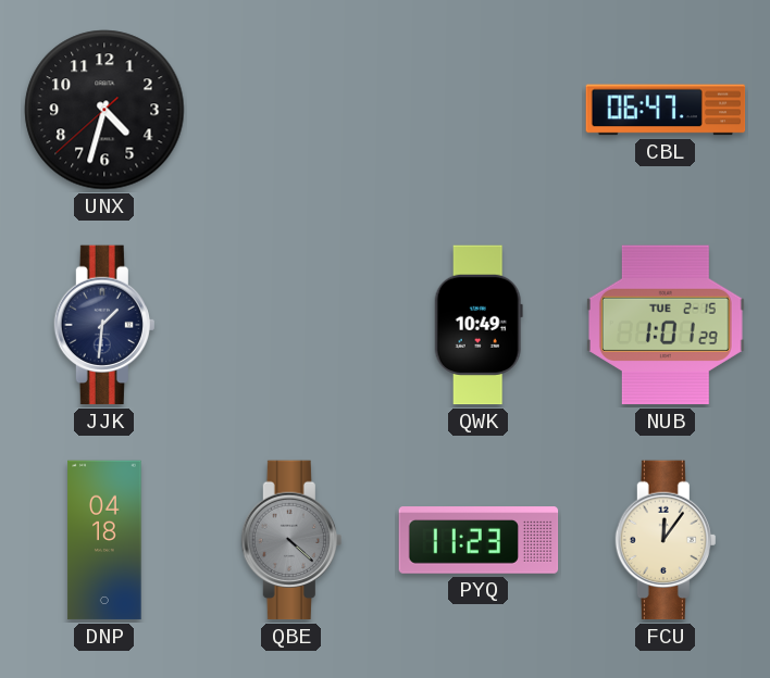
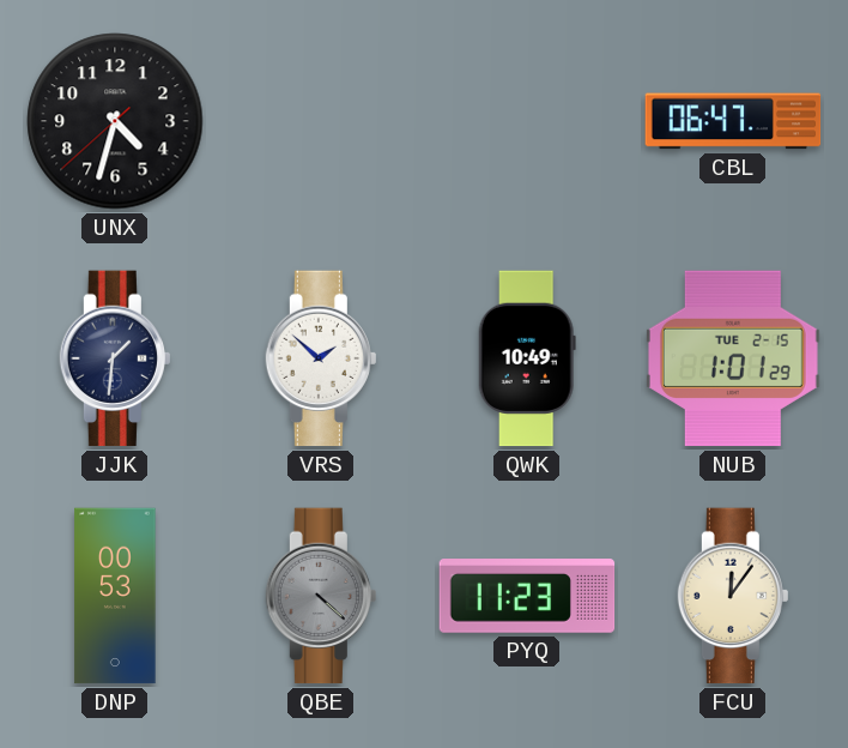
VRS: none -> 1:52
DNP: 04:18 -> 00:53
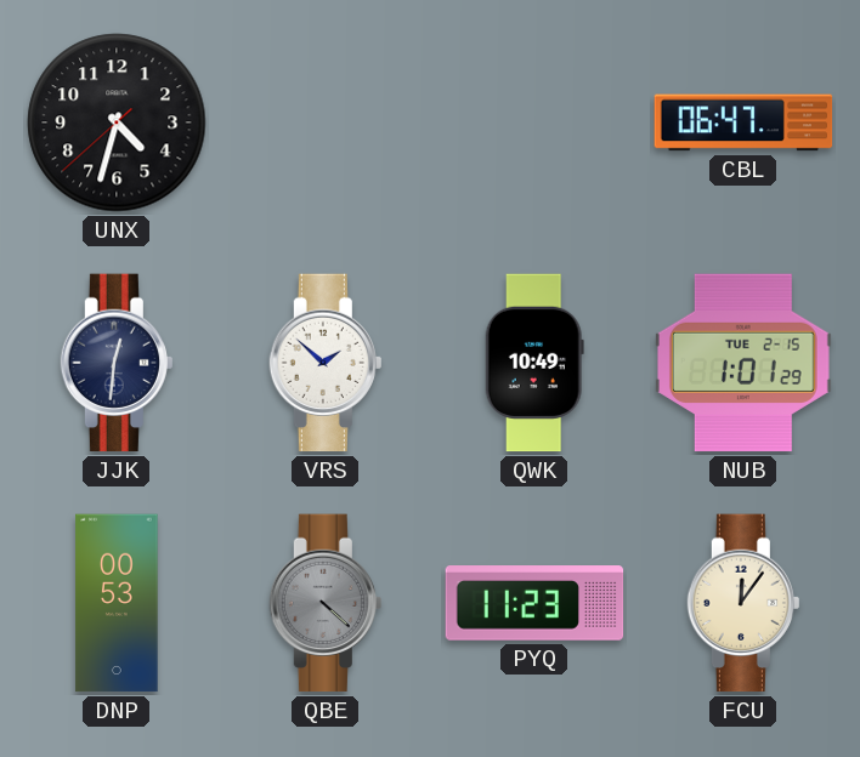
JJK: 1:31 -> 12:31
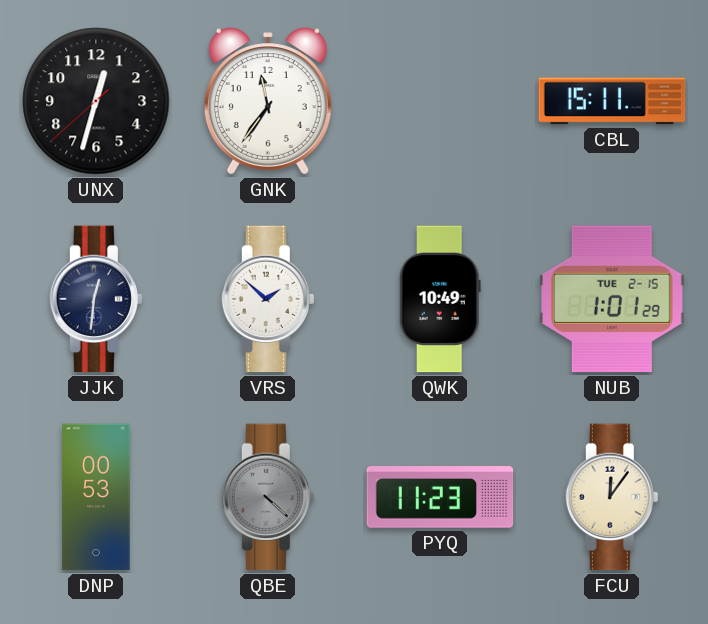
UNX: 4:32 -> 12:32
GNK: none -> 11:36
CBL: 06:47 -> 15:11
